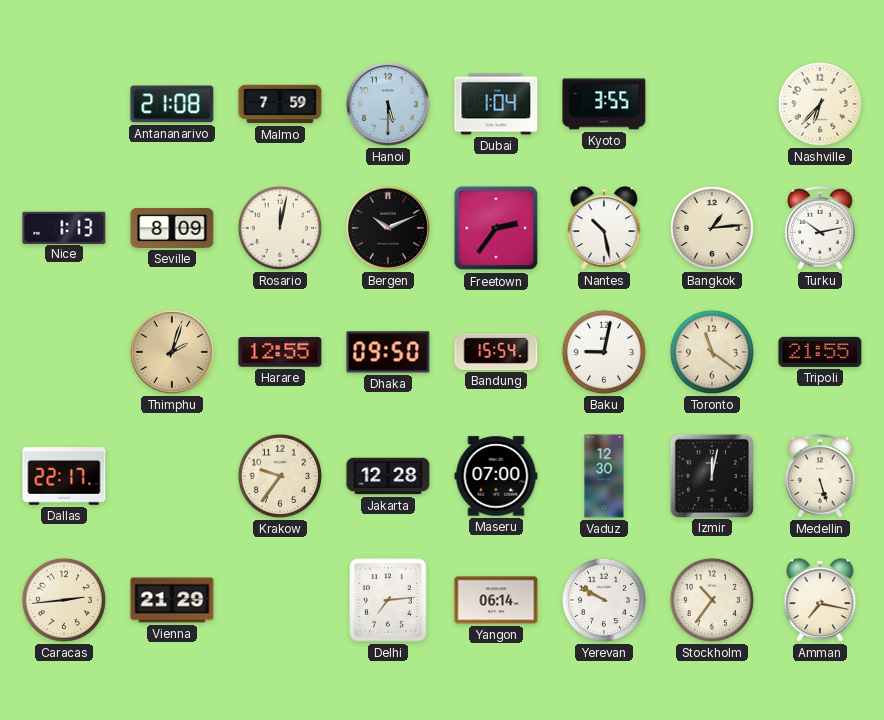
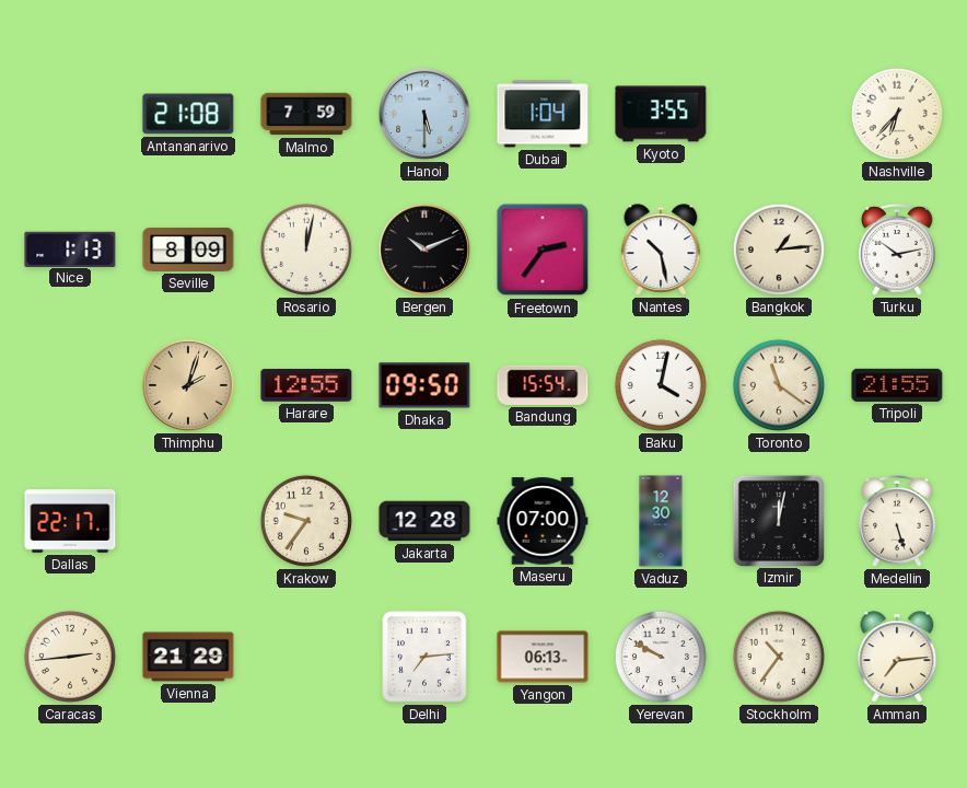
Baku: 9:02 -> 4:02
Yangon: 06:14 -> 06:13
Amman: 7:17 -> 7:14
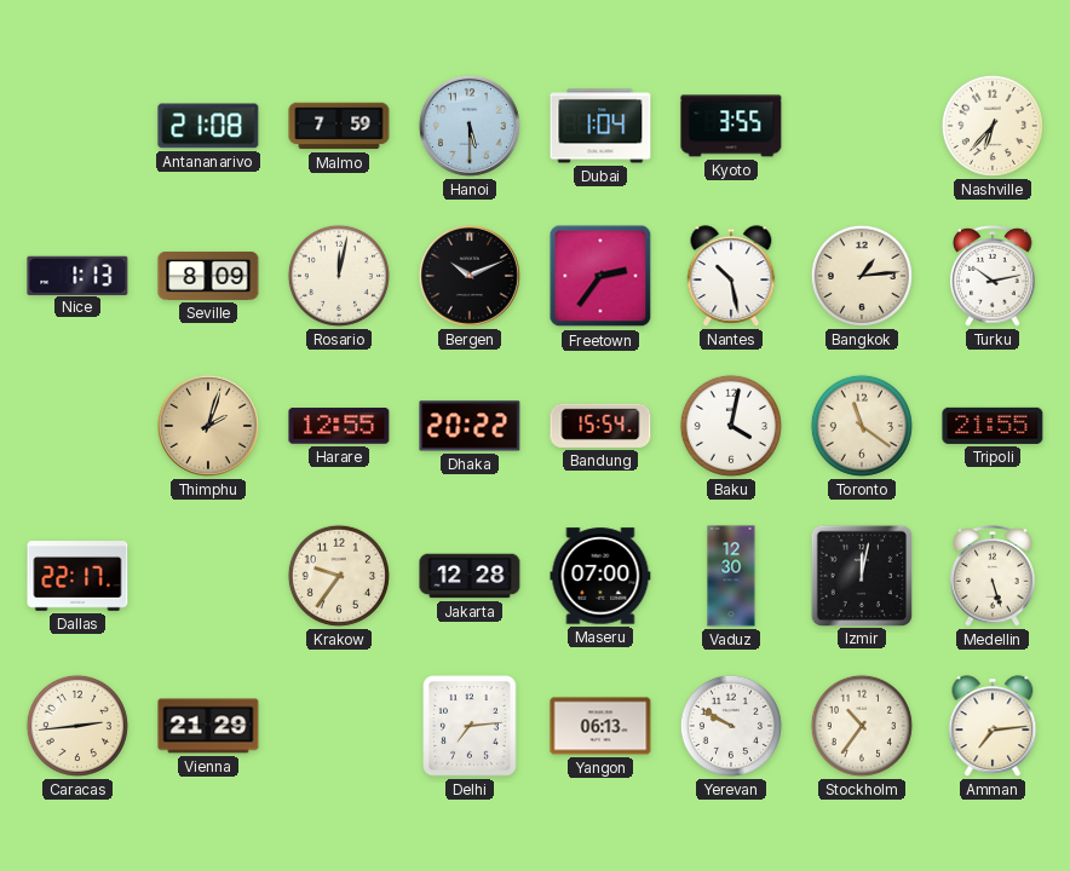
Dhaka: 09:50 -> 20:22
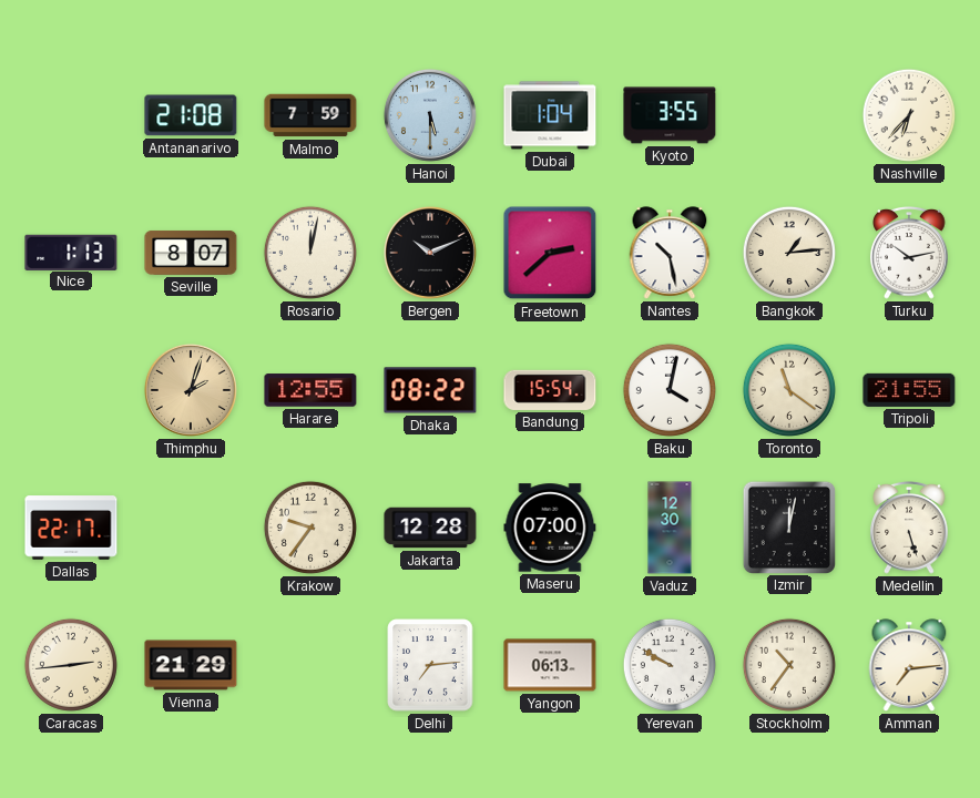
Seville: 8:09 -> 8:07
Freetown: 2:36 -> 2:38
Dhaka: 20:22 -> 08:22
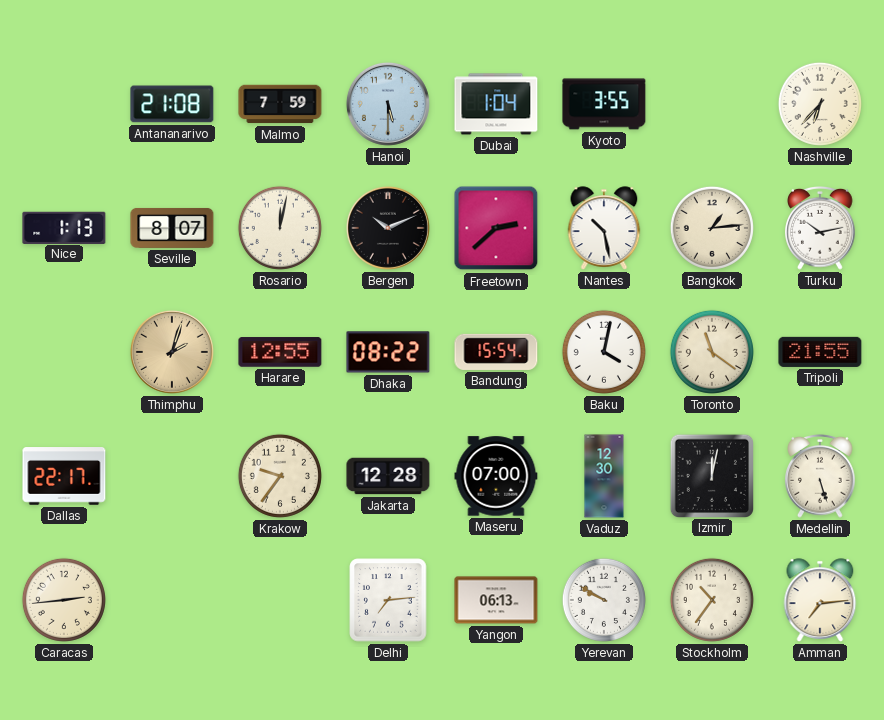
Vienna: 21:29 -> none
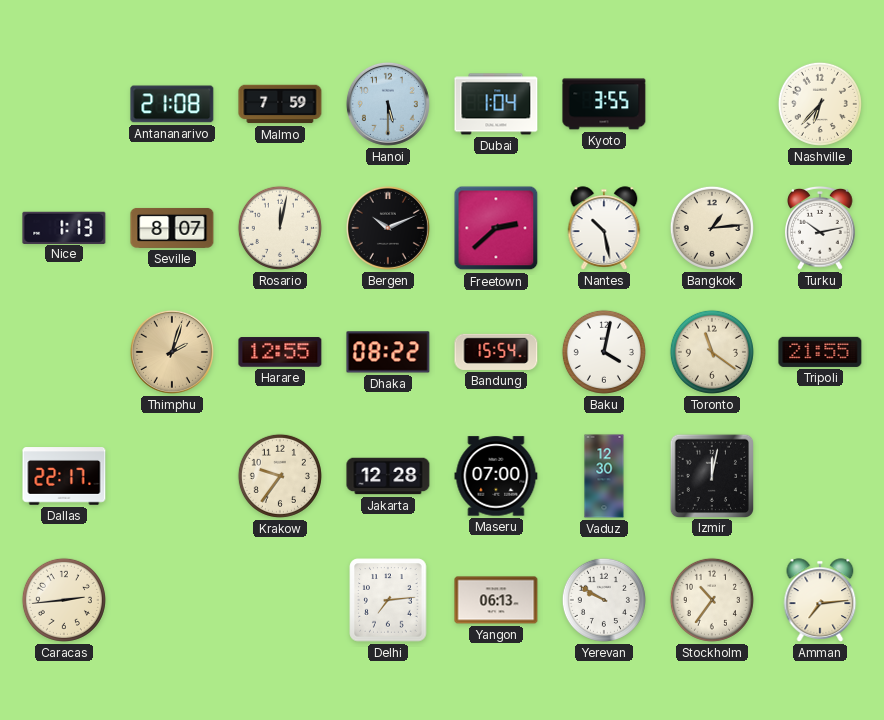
Medellin: 5:27 -> none
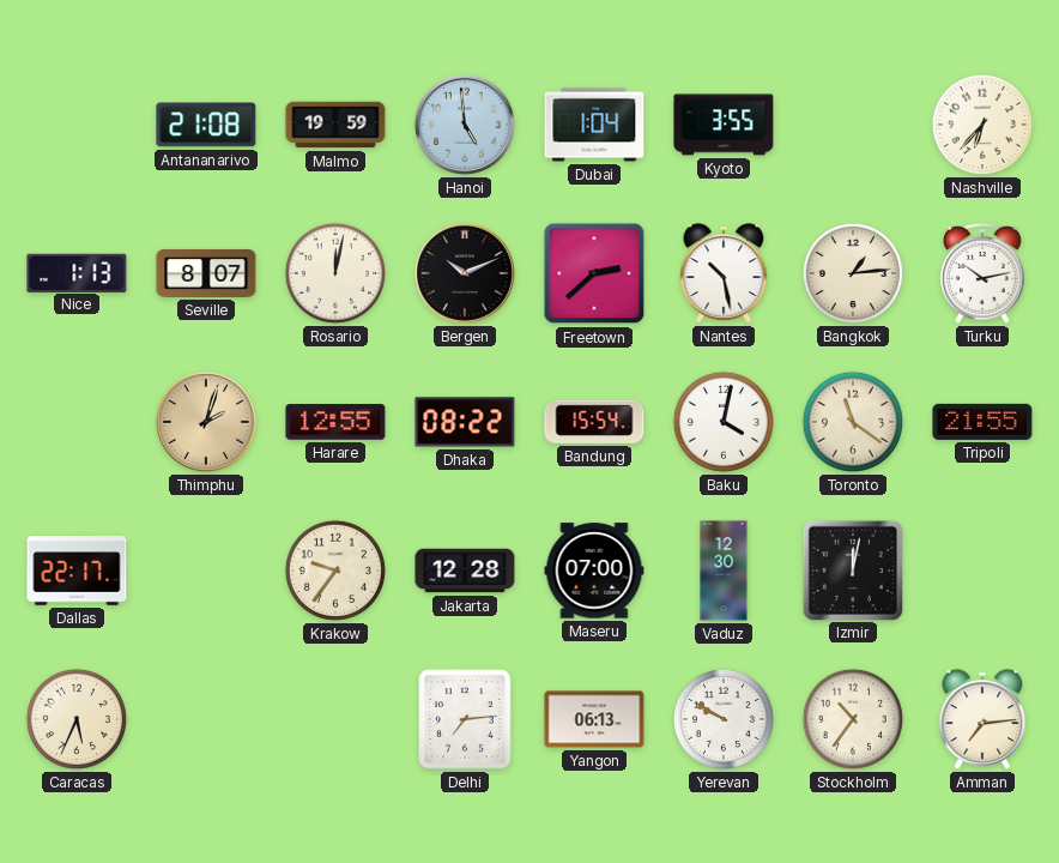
Malmo: 7:59 -> 19:59
Hanoi: 5:30 -> 4:59
Caracas: 2:44 -> 5:34
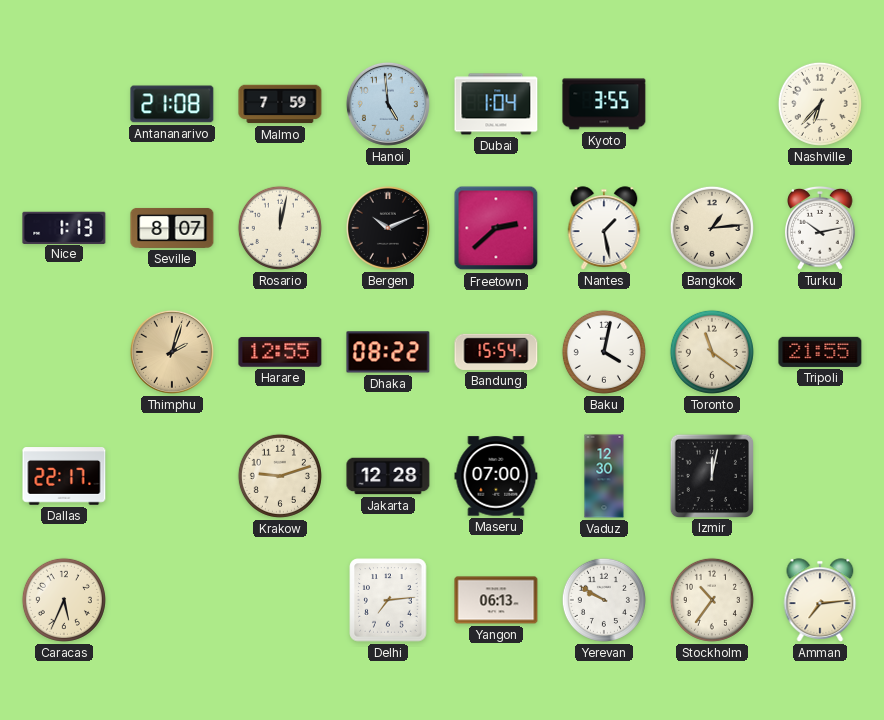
Malmo: 19:59 -> 7:59
Nantes: 10:28 -> 1:28
Krakow: 9:36 -> 9:12
